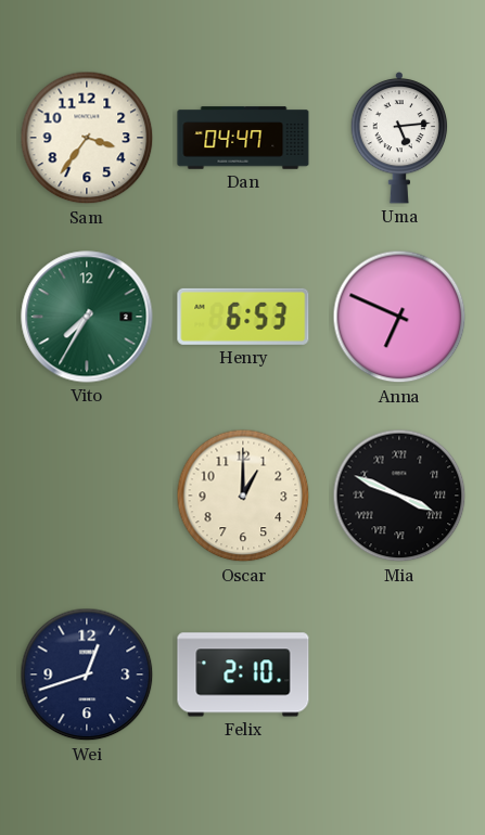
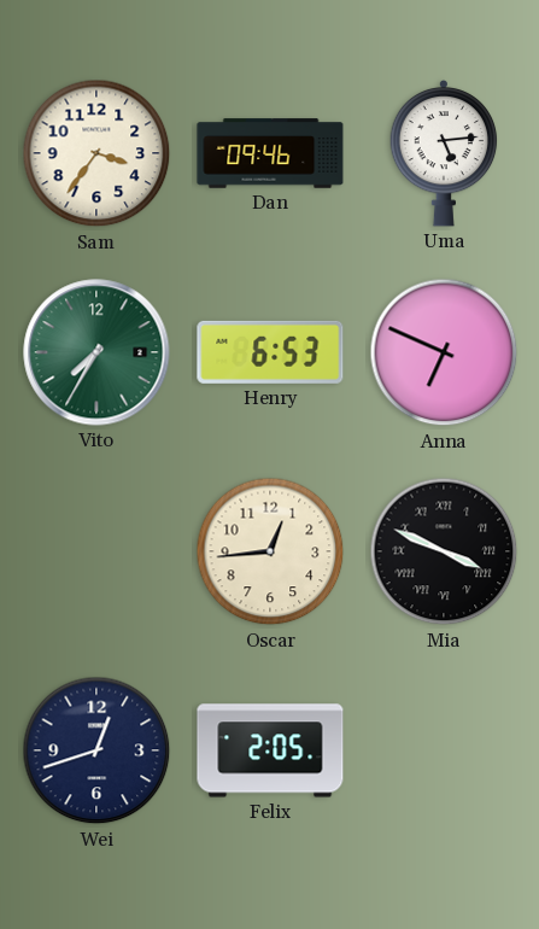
Dan: 04:47 -> 09:46
Oscar: 1:00 -> 12:44
Felix: 2:10 -> 2:05
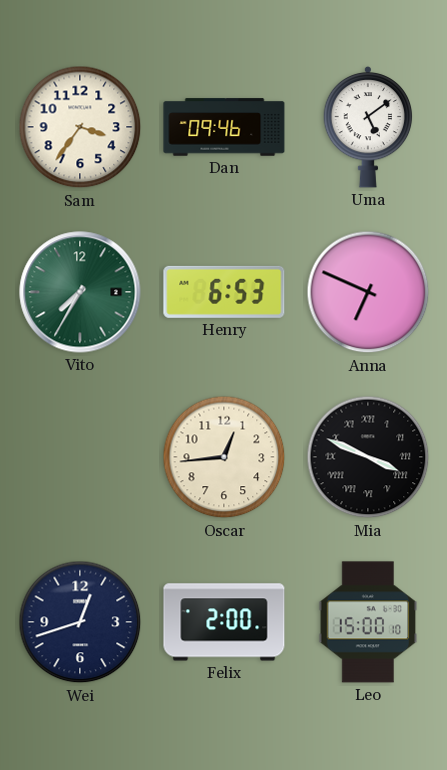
Uma: 5:14 -> 5:09
Felix: 2:05 -> 2:00
Leo: none -> 15:00
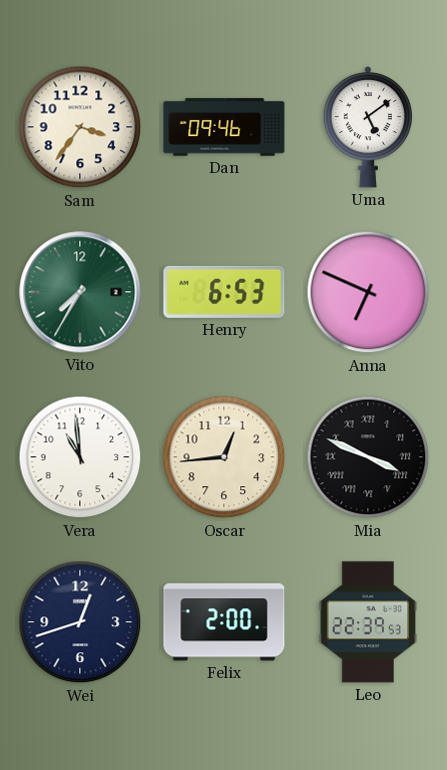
Vera: none -> 10:59
Leo: 15:00 -> 22:39
